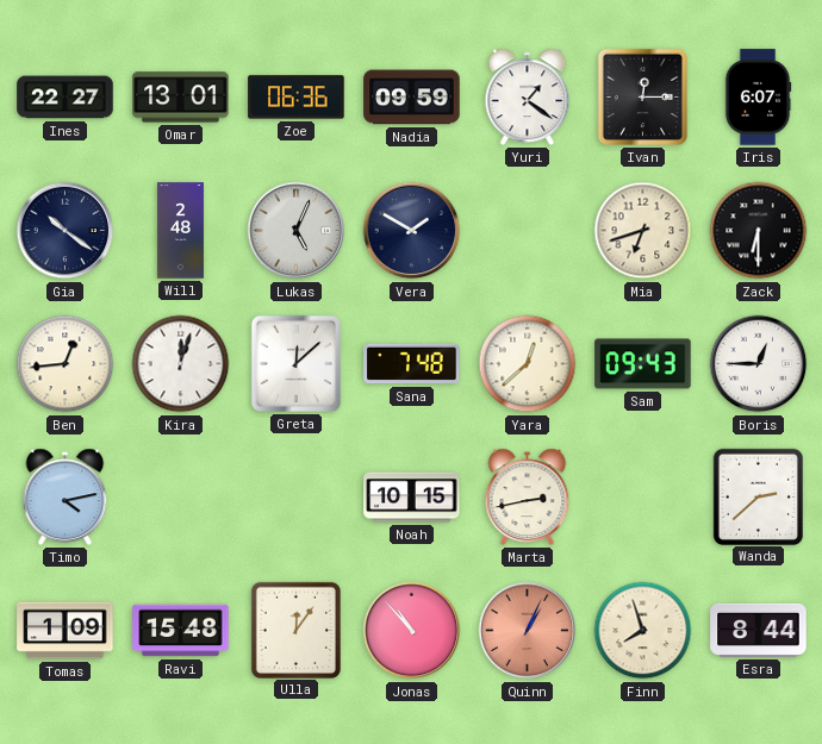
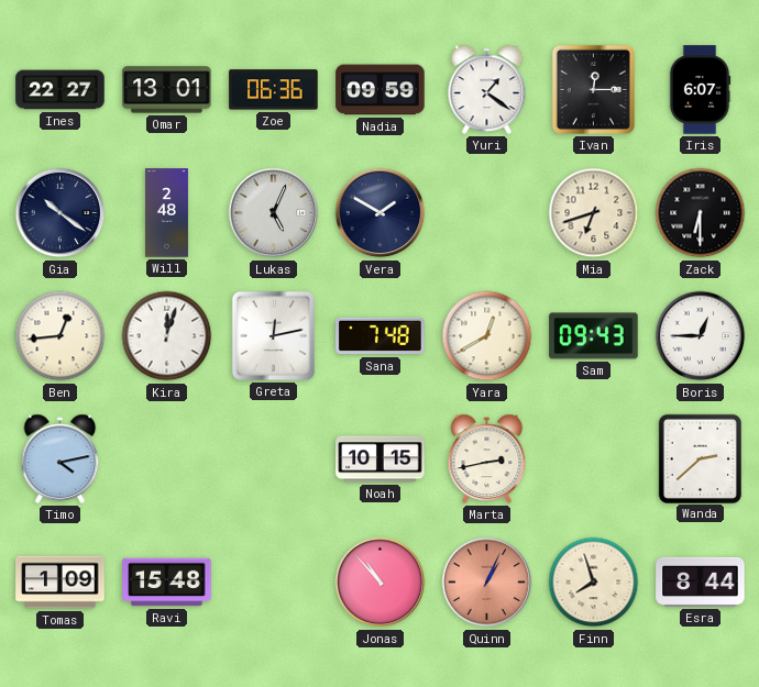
Greta: 12:08 -> 12:13
Yara: 12:38 -> 12:40
Ulla: 12:06 -> none
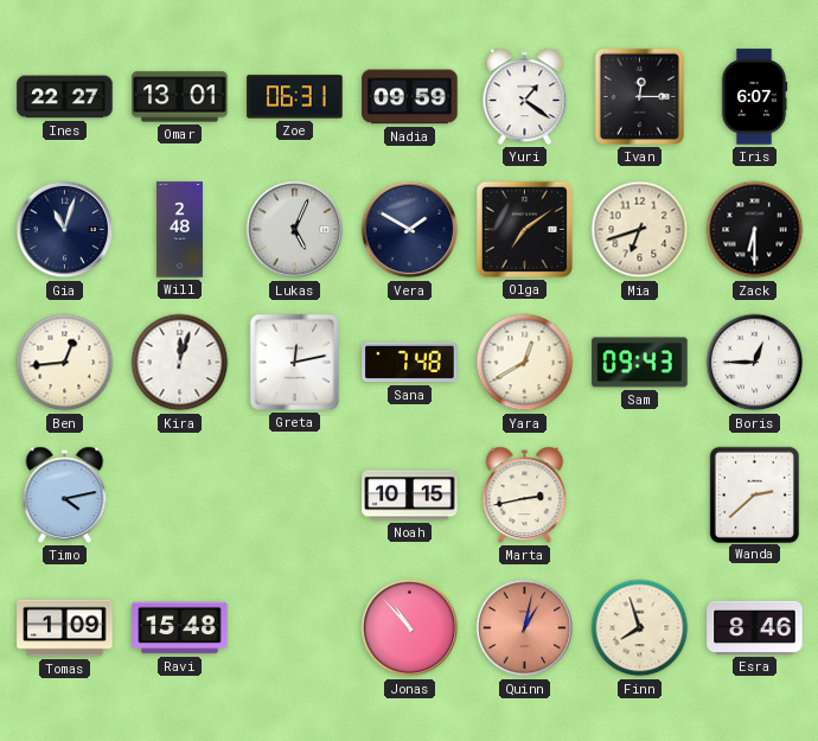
Zoe: 06:36 -> 06:31
Gia: 10:21 -> 11:03
Olga: none -> 7:09
Quinn: 1:04 -> 1:02
Esra: 8:44 -> 8:46
